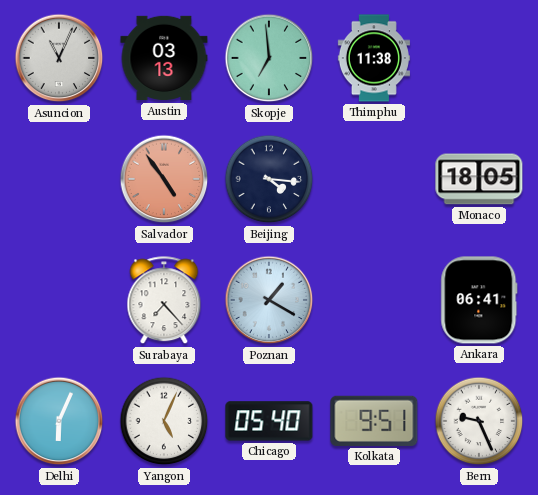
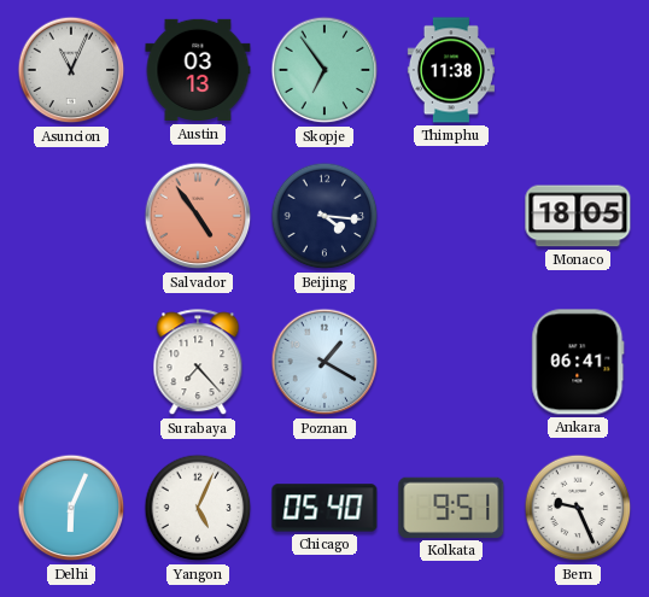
Skopje: 6:59 -> 6:54
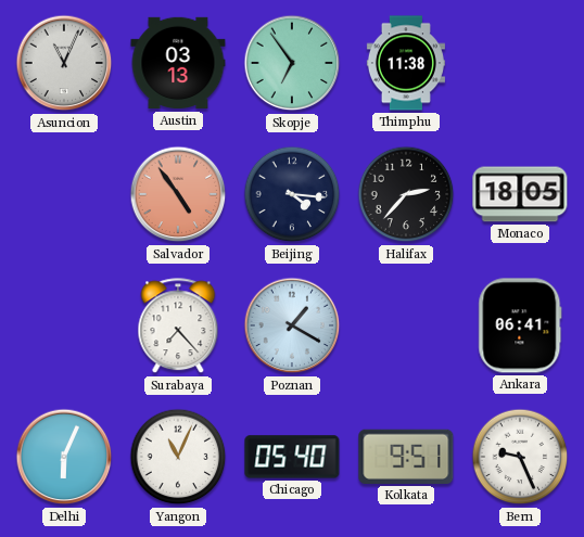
Halifax: none -> 2:37
Yangon: 5:04 -> 11:04
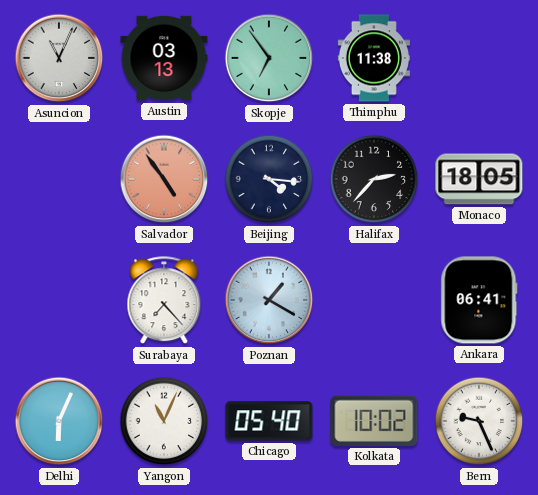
Kolkata: 9:51 -> 10:02
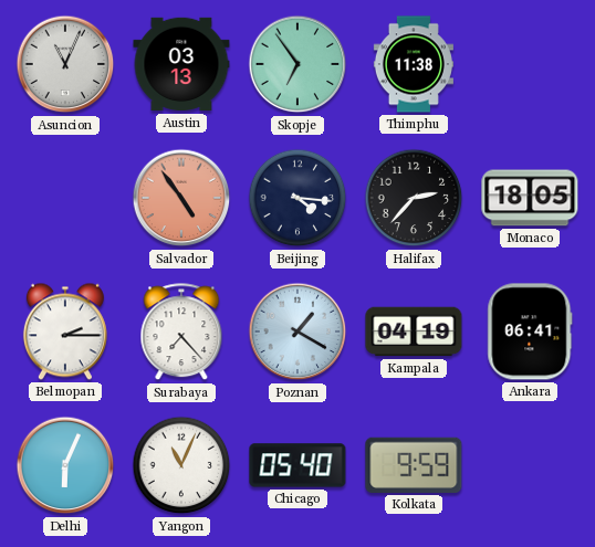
Belmopan: none -> 2:15
Kampala: none -> 04:19
Kolkata: 10:02 -> 9:59
Bern: 9:26 -> none
